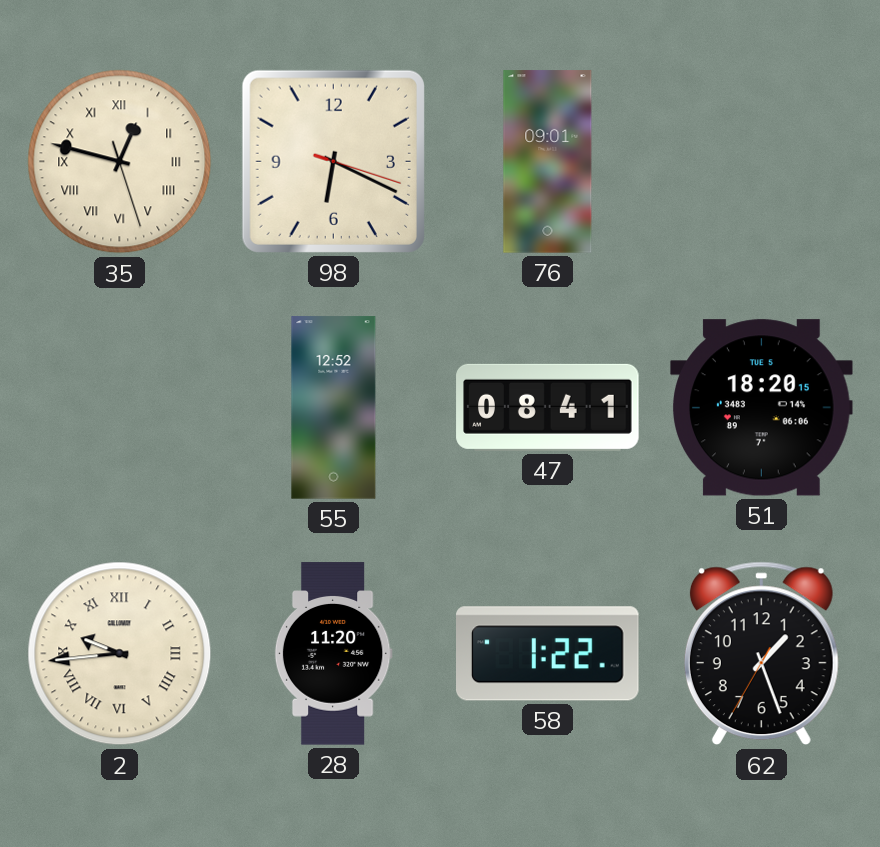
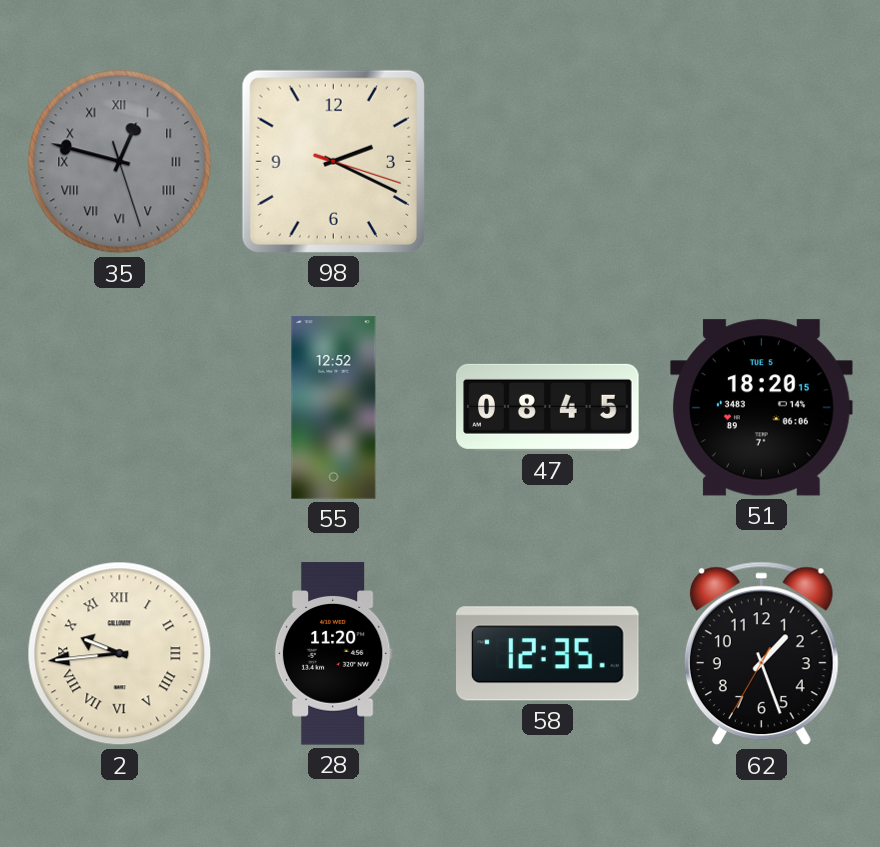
35 dial: cream -> grey
98: 6:19 -> 2:19
76: 09:01 -> none
47: 08:41 -> 08:45
58: 1:22 -> 12:35
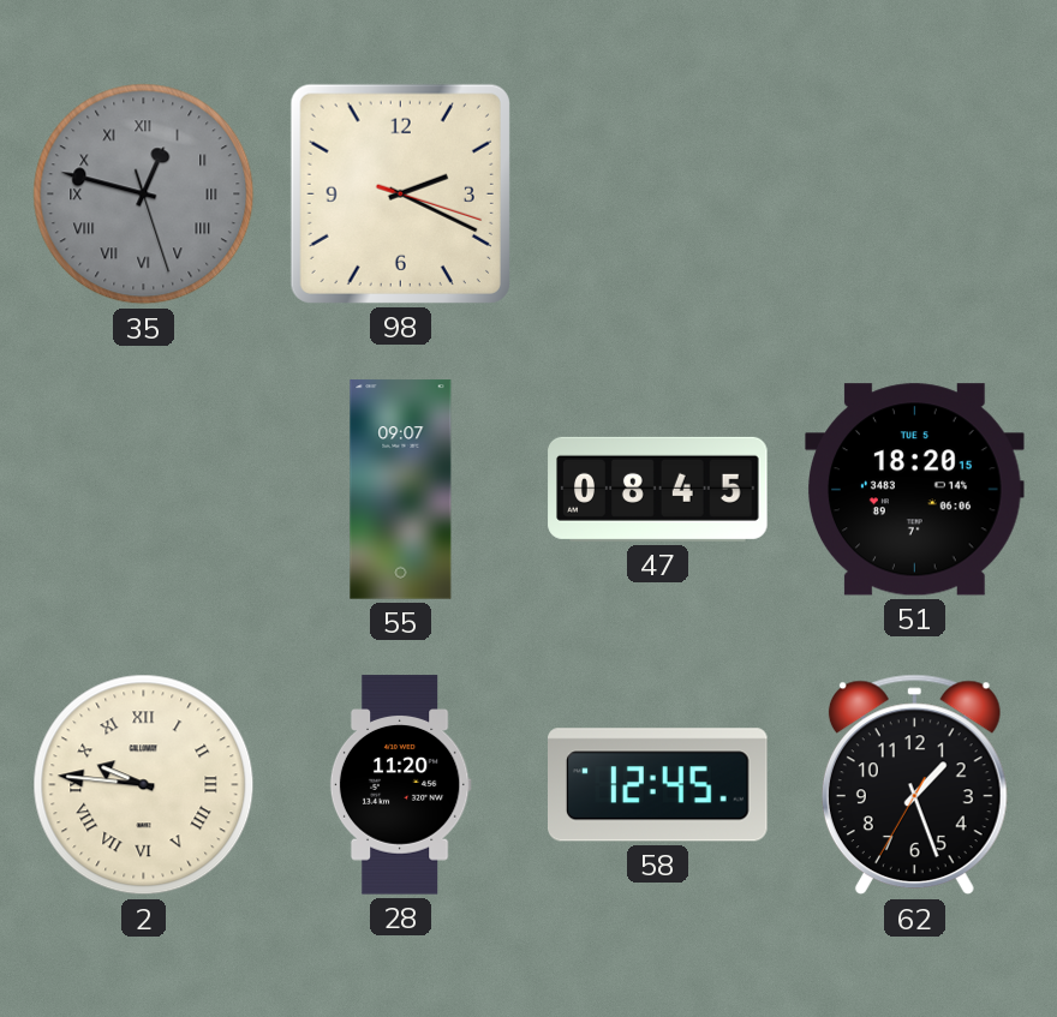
55: 12:52 -> 09:07
2: 9:44 -> 9:46
58: 12:35 -> 12:45
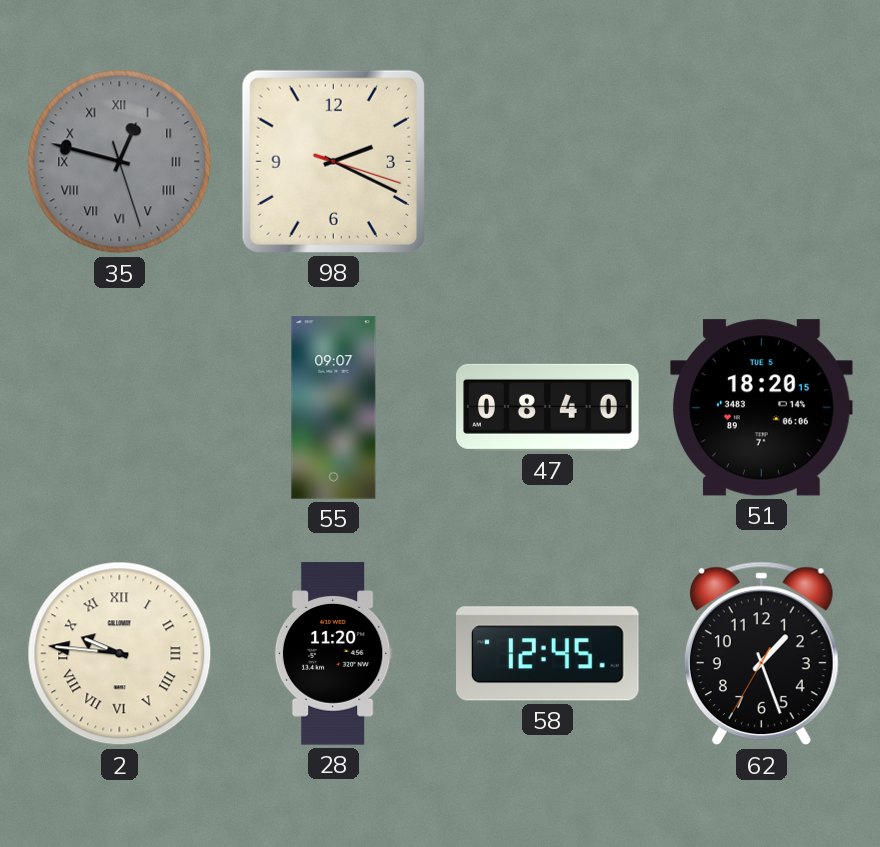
47: 08:45 -> 08:40
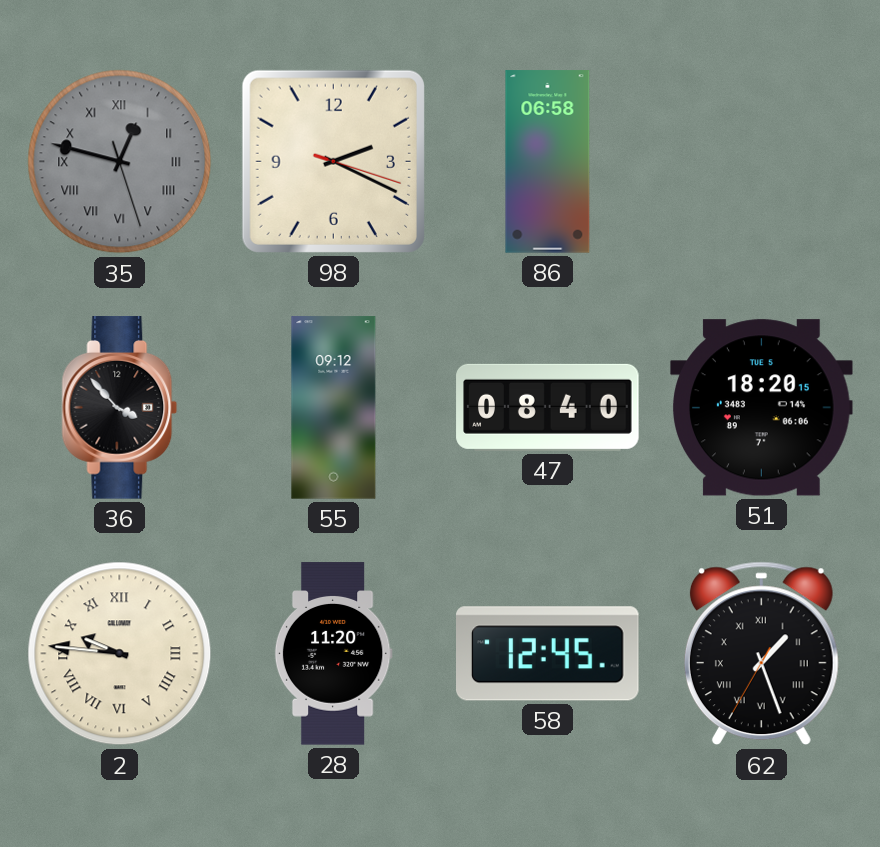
86: none -> 06:58
36: none -> 3:53
55: 09:07 -> 09:12
62 numerals: Arabic -> Roman
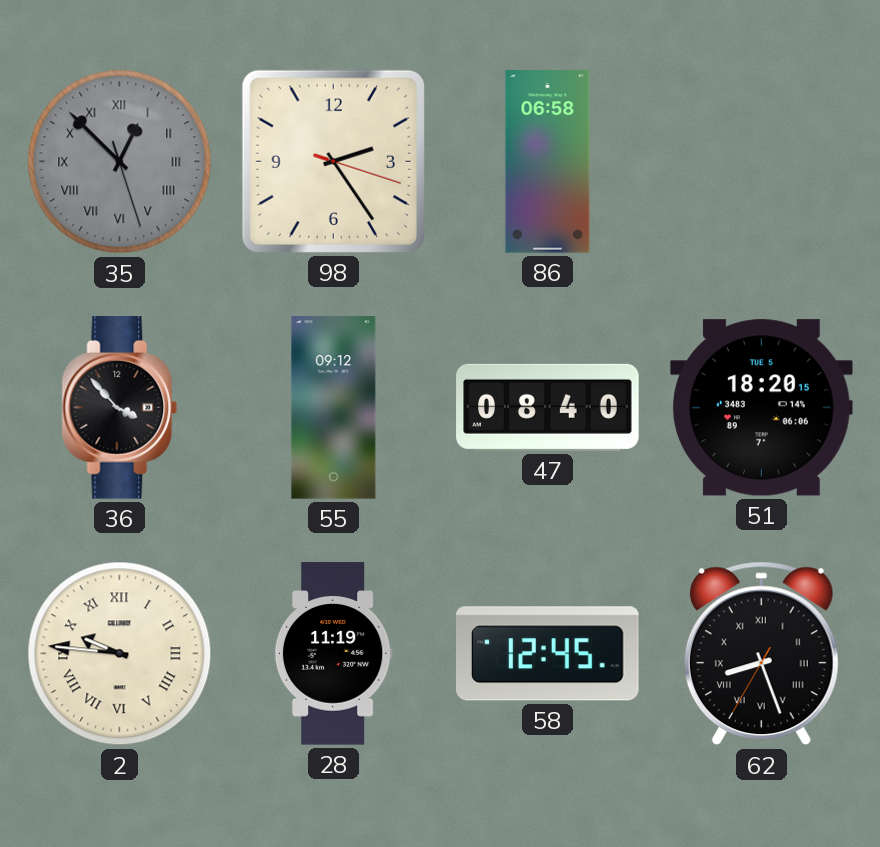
35: 12:47 -> 12:52
98: 2:19 -> 2:24
28: 11:20 -> 11:19
62: 1:26 -> 8:26
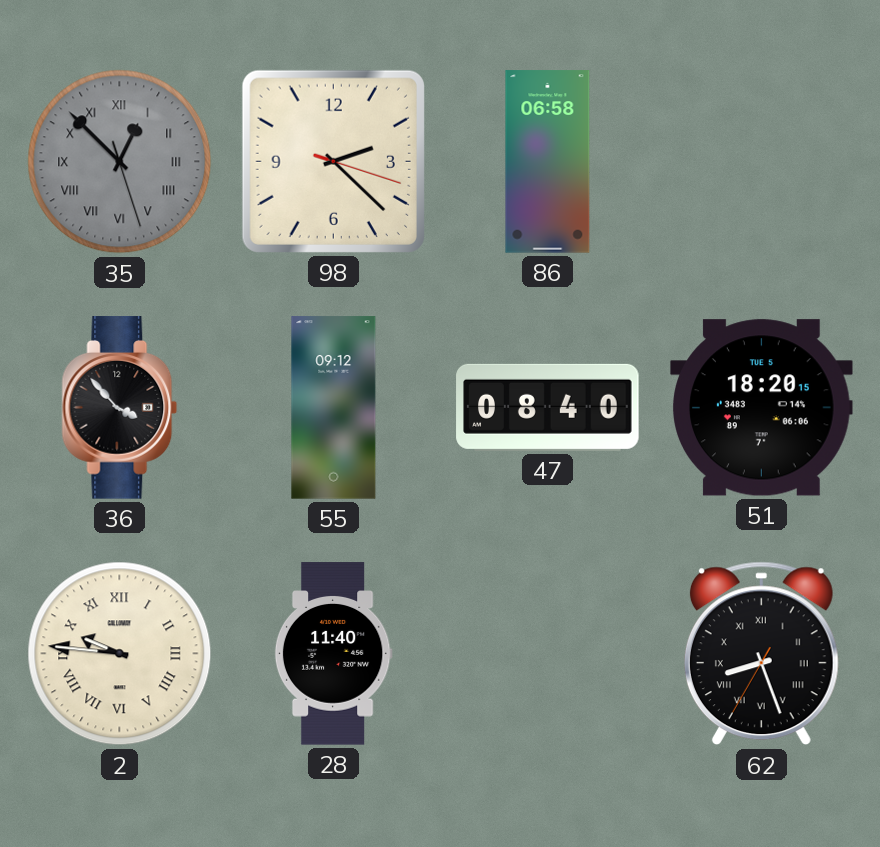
98: 2:24 -> 2:22
28: 11:19 -> 11:40
58: 12:45 -> none
